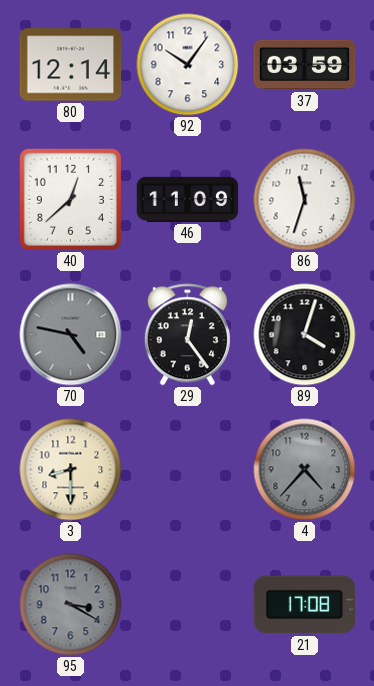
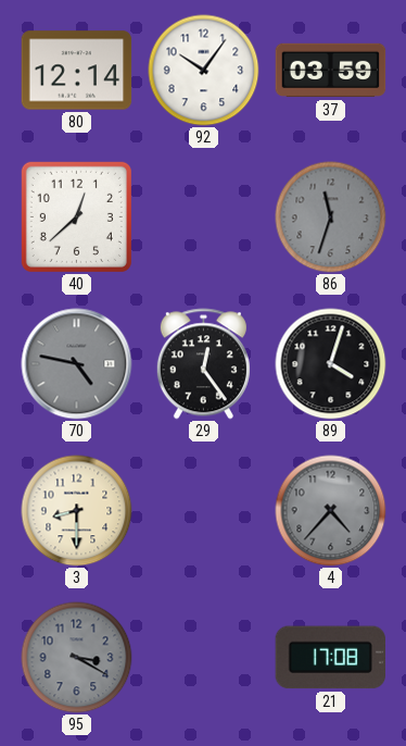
46: 11:09 -> none
86 dial: white -> grey
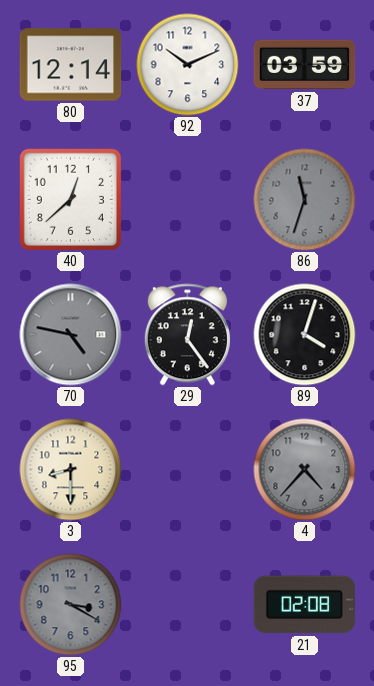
92: 10:06 -> 10:11
21: 17:08 -> 02:08
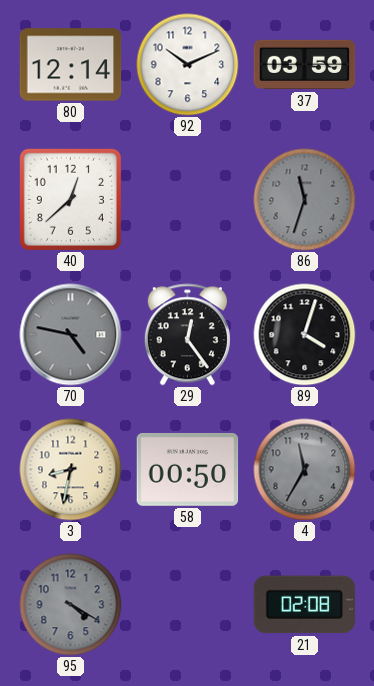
3: 8:30 -> 8:32
58: none -> 00:50
4: 4:37 -> 11:35
95: 3:20 -> 4:20
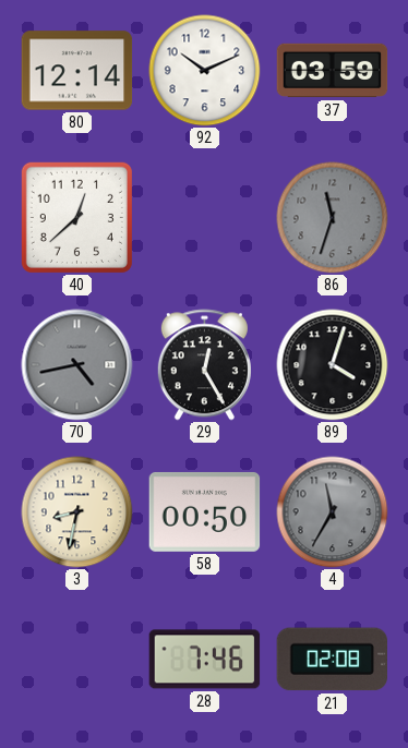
70: 4:47 -> 4:43
29: 12:24 -> 12:25
95: 4:20 -> none
28: none -> 7:46
